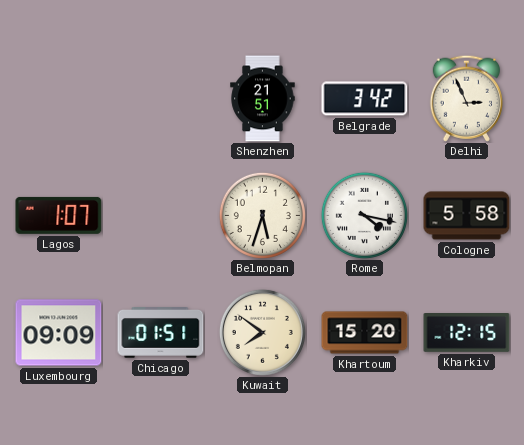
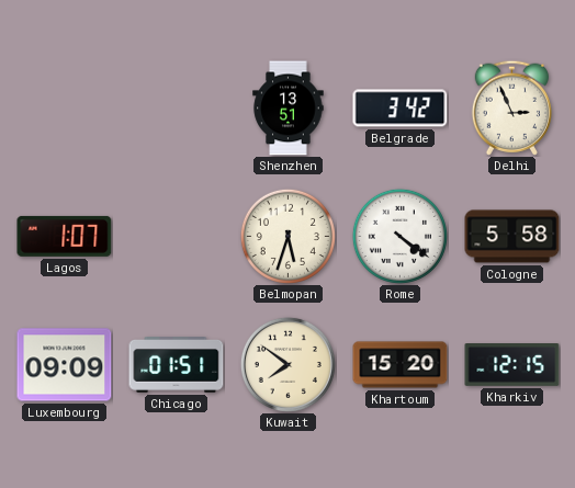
Shenzhen: 21:51 -> 13:51
Rome: 4:17 -> 4:21
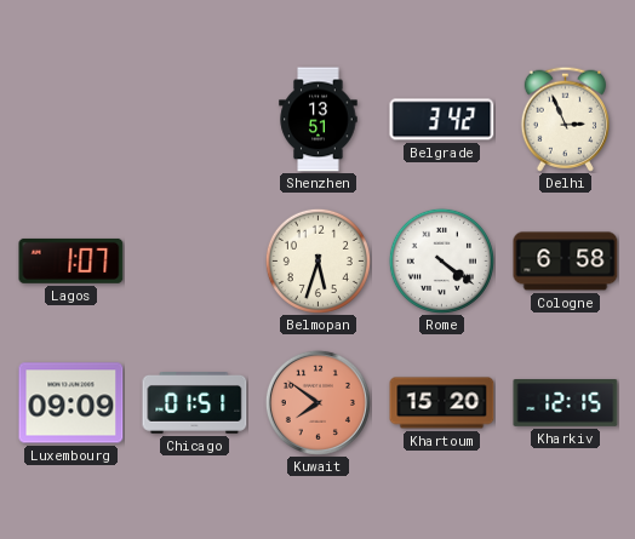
Cologne: 5:58 -> 6:58
Kuwait dial: cream -> salmon
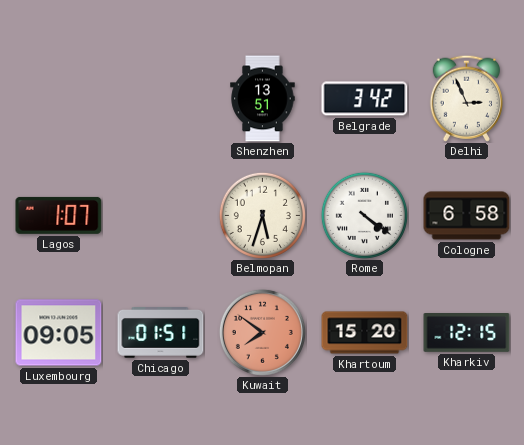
Luxembourg: 09:09 -> 09:05
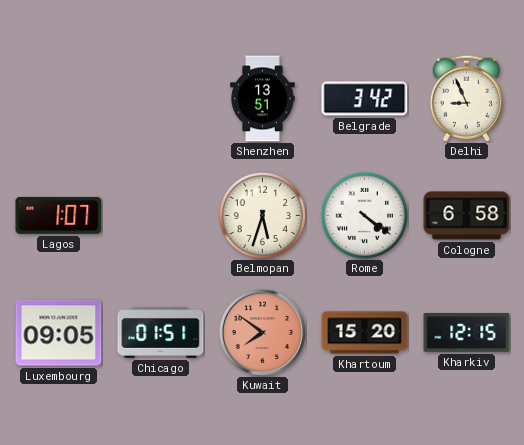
Delhi: 2:56 -> 8:56
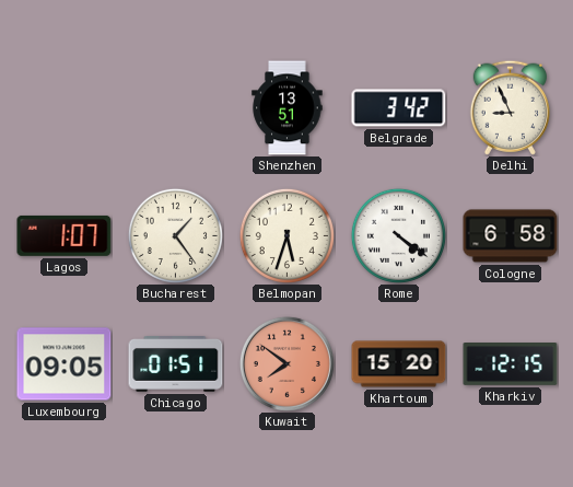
Bucharest: none -> 1:24
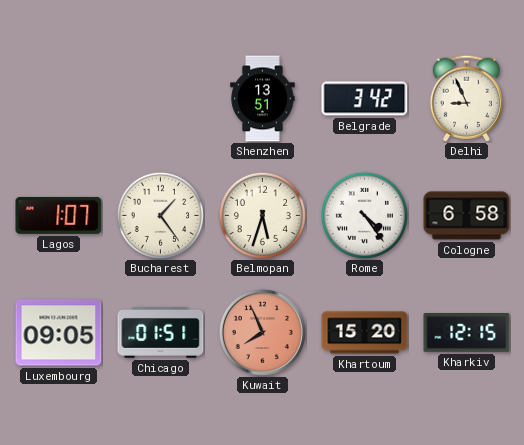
Rome: 4:21 -> 4:24
Kuwait: 7:51 -> 7:56
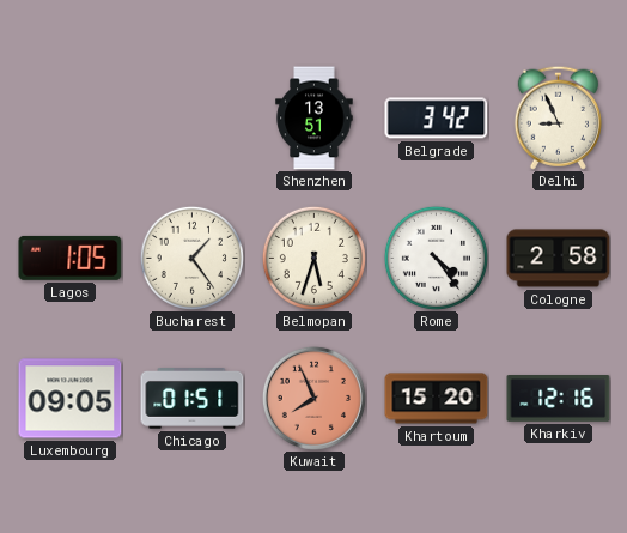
Lagos: 1:07 -> 1:05
Cologne: 6:58 -> 2:58
Kharkiv: 12:15 -> 12:16
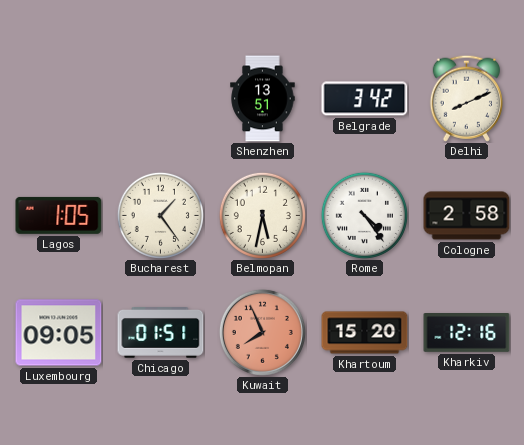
Delhi: 8:56 -> 8:11
Belmopan: 5:33 -> 5:32
